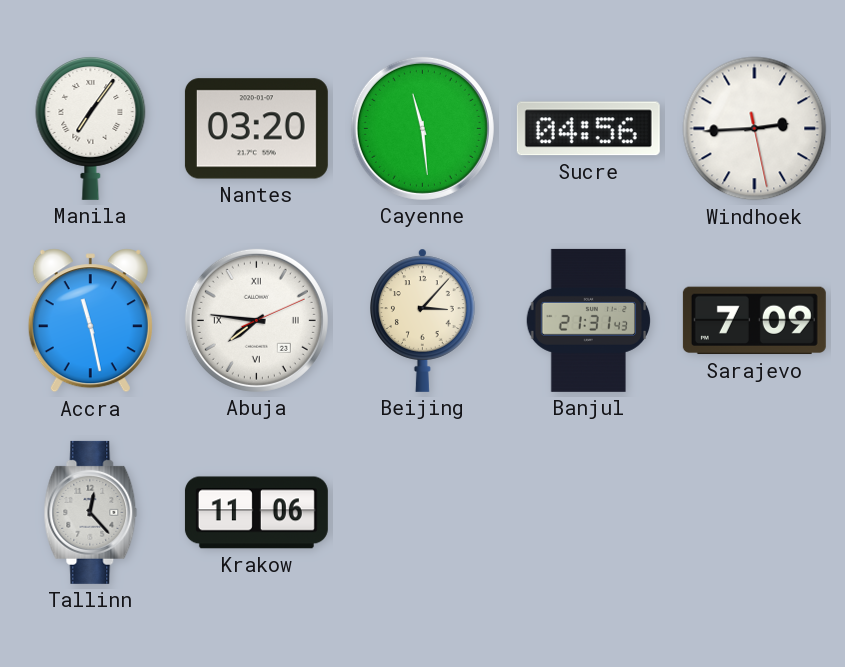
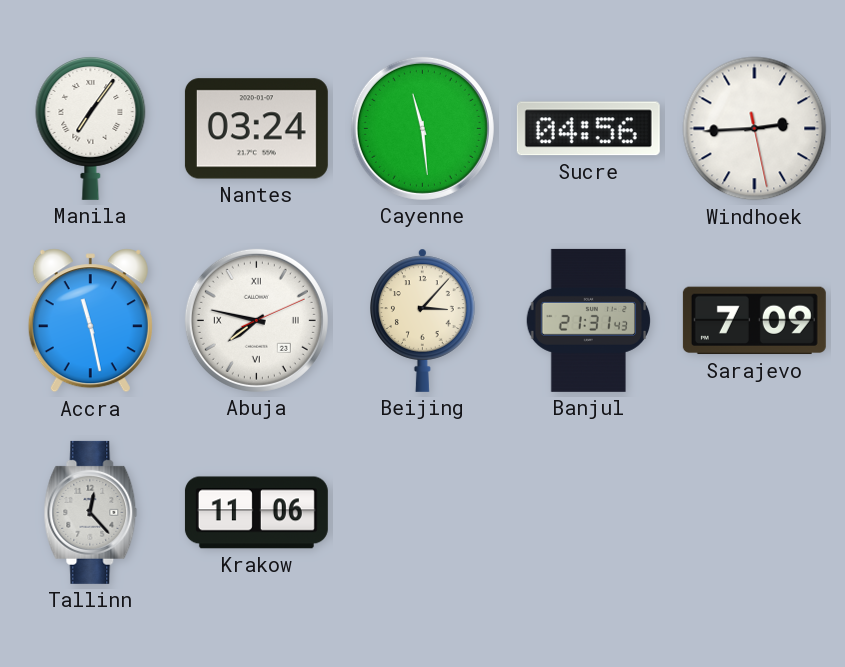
Nantes: 03:20 -> 03:24
Abuja: 7:46 -> 7:47
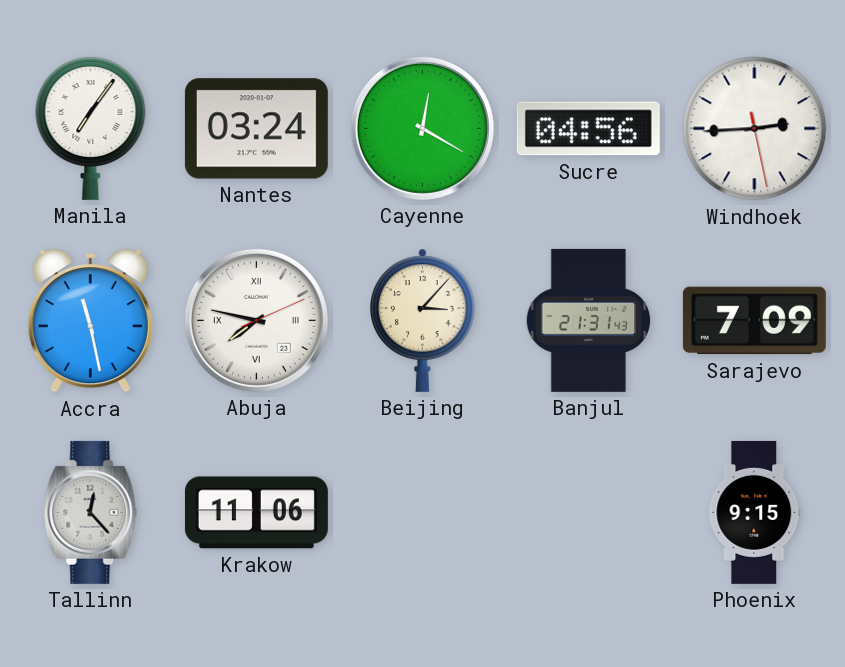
Cayenne: 11:29 -> 12:20
Phoenix: none -> 9:15
